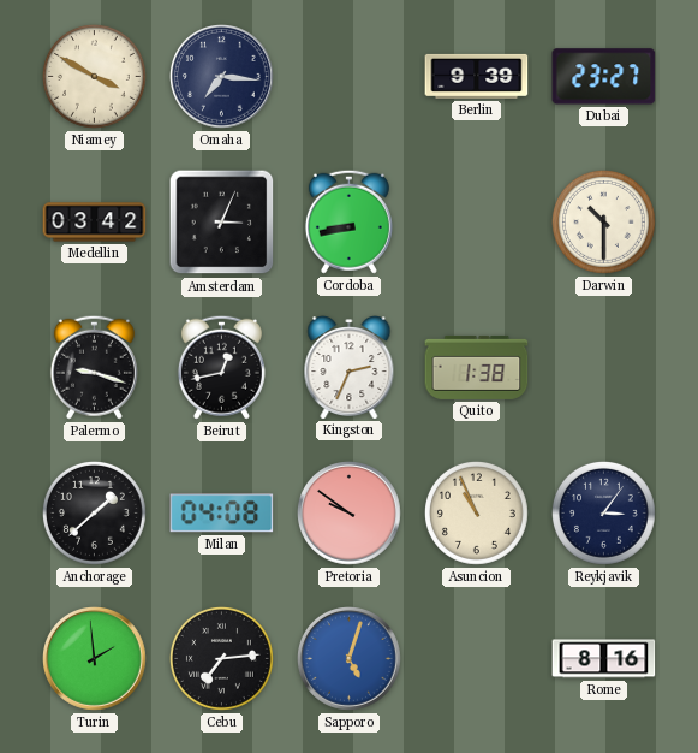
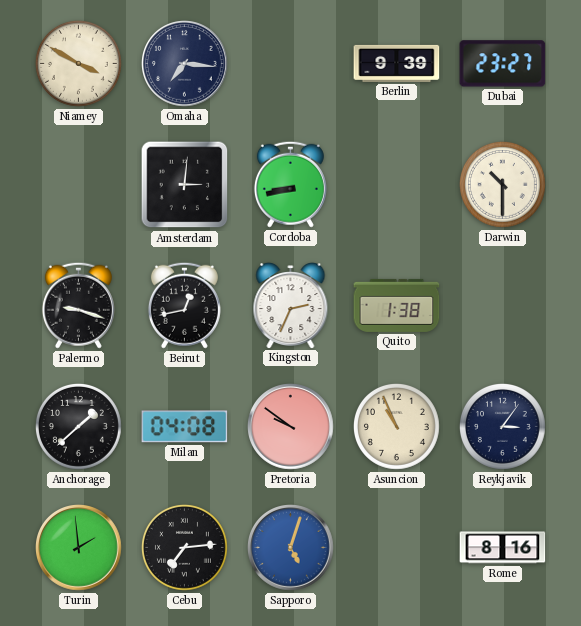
Medellin: 03:42 -> none
Amsterdam: 3:04 -> 3:01
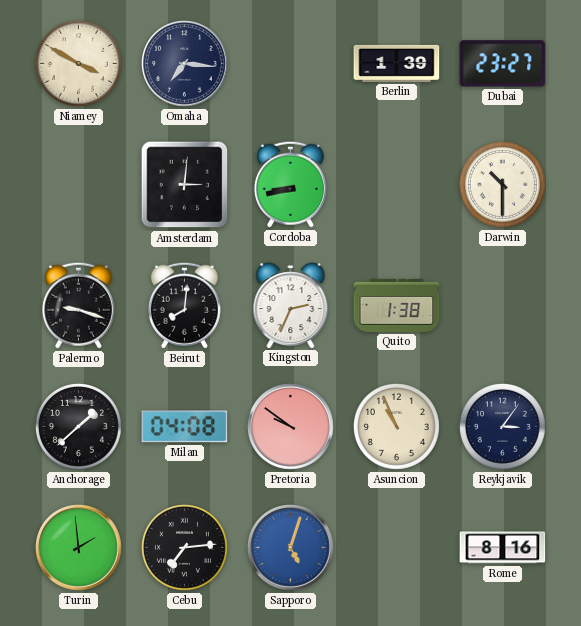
Berlin: 9:39 -> 1:39
Beirut: 12:43 -> 8:01
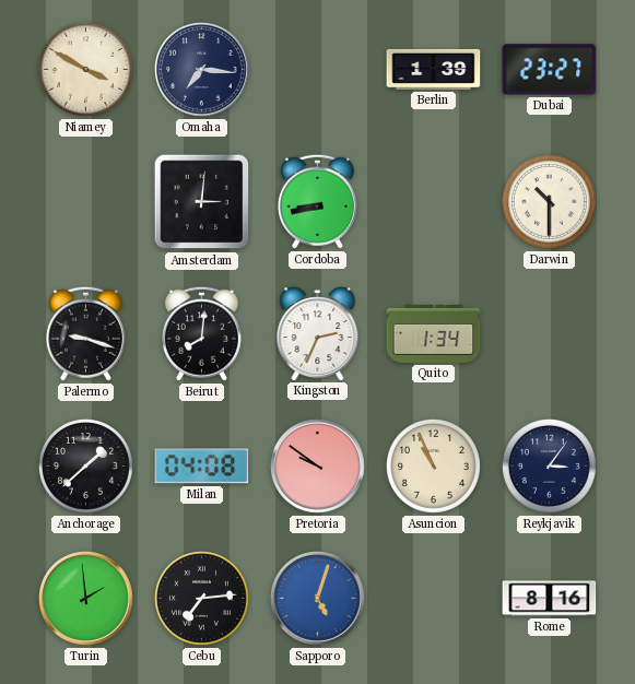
Quito: 1:38 -> 1:34
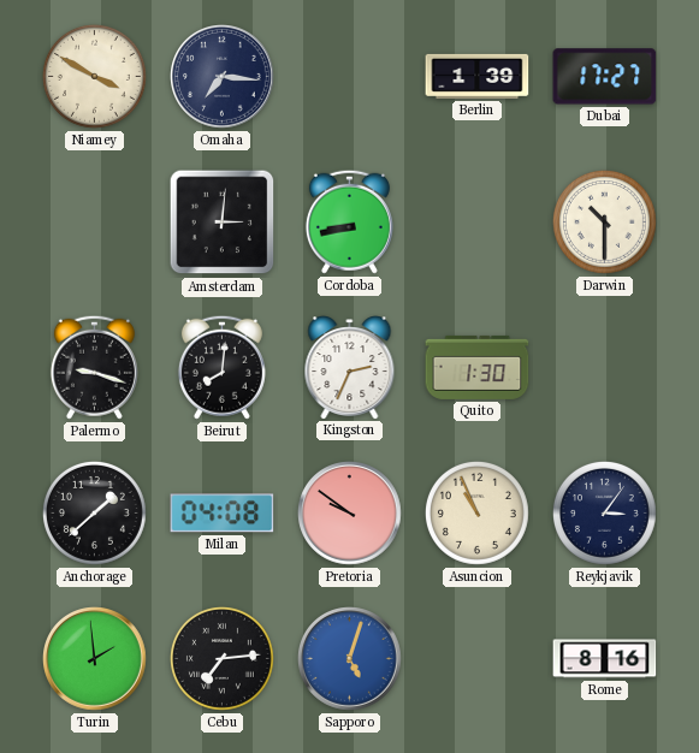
Dubai: 23:27 -> 17:27
Quito: 1:34 -> 1:30
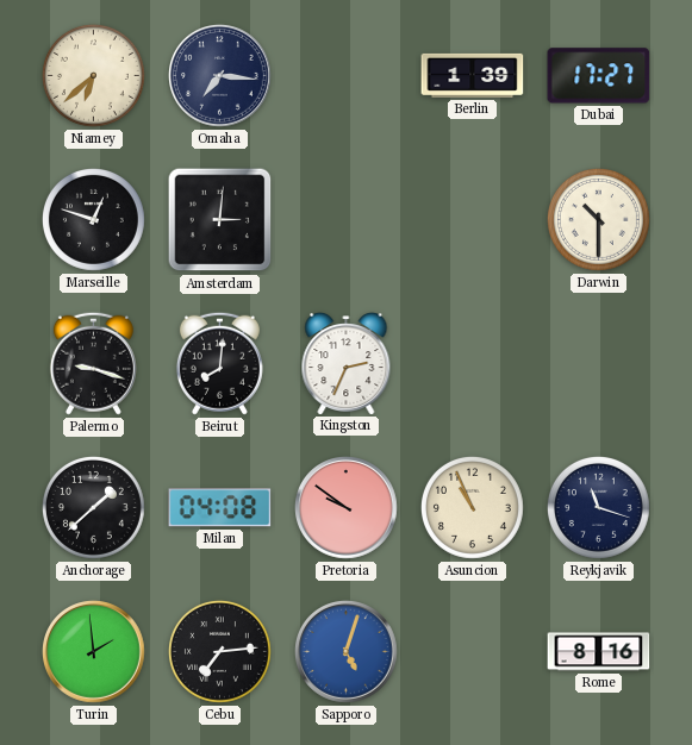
Niamey: 3:50 -> 6:38
Marseille: none -> 12:48
Cordoba: 8:43 -> none
Quito: 1:30 -> none
Reykjavik: 3:06 -> 11:18
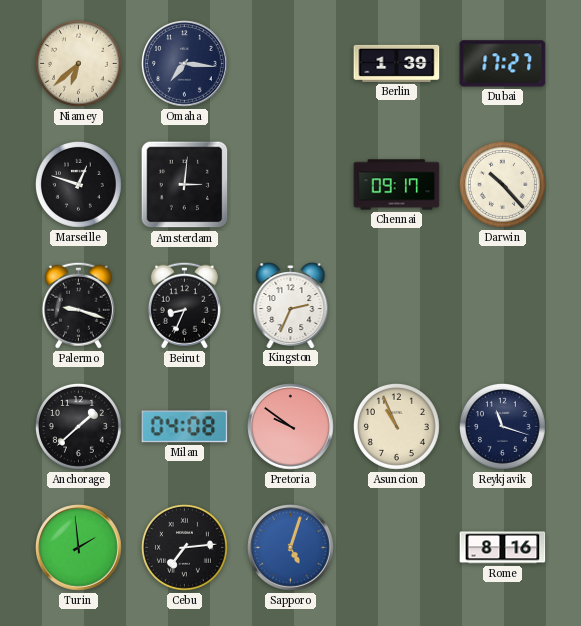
Chennai: none -> 09:17
Darwin: 10:30 -> 10:23
Beirut: 8:01 -> 8:34
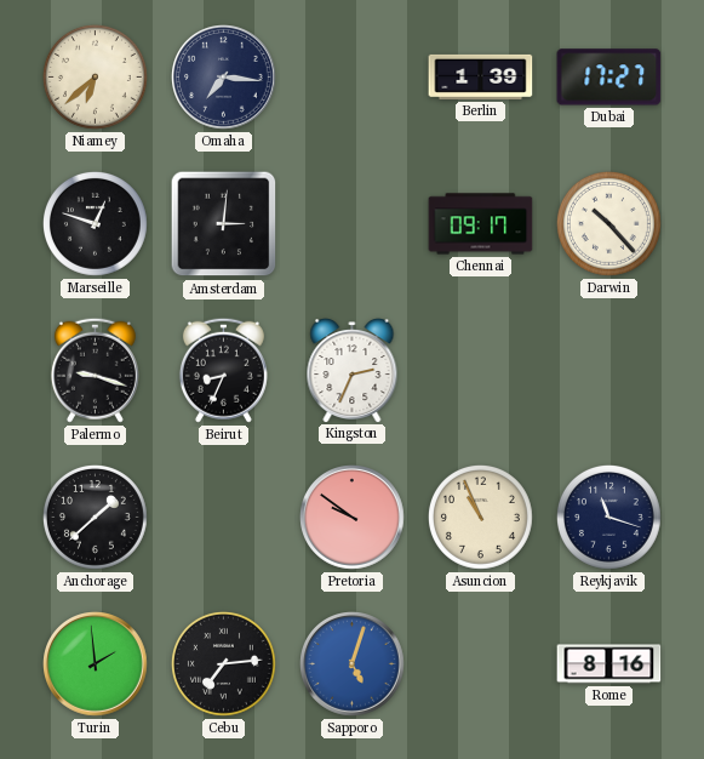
Milan: 04:08 -> none
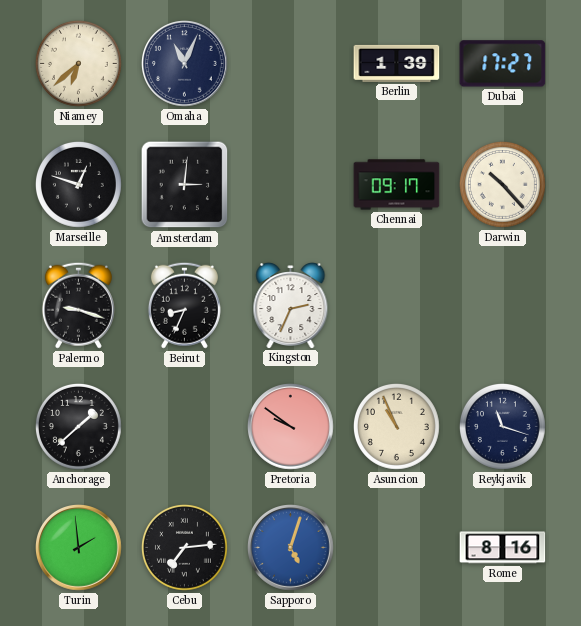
Omaha: 7:16 -> 11:04
